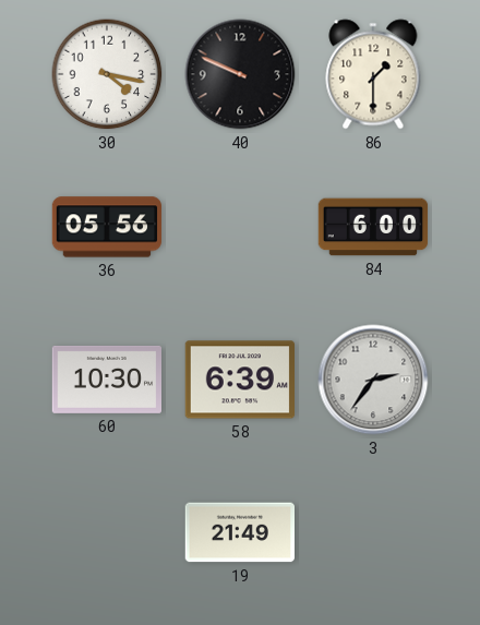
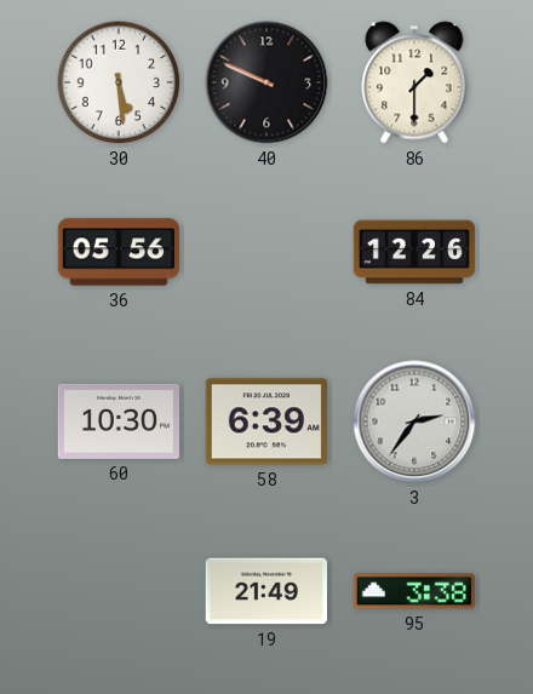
30: 4:17 -> 5:29
84: 6:00 -> 12:26
95: none -> 3:38
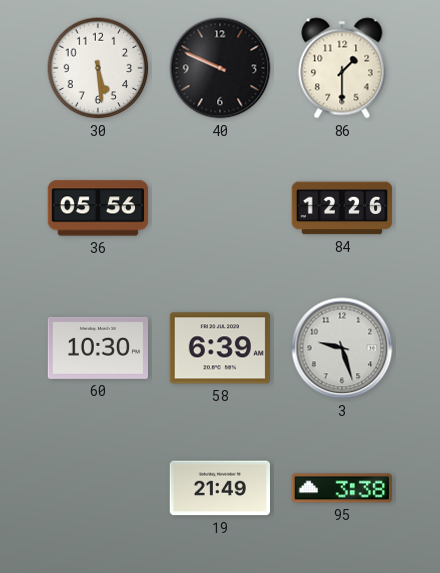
3: 2:36 -> 9:27
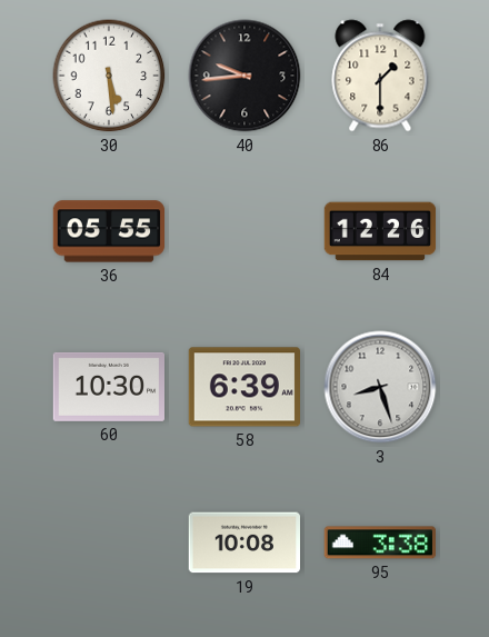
40: 9:49 -> 9:44
36: 05:56 -> 05:55
3: 9:27 -> 8:27
19: 21:49 -> 10:08
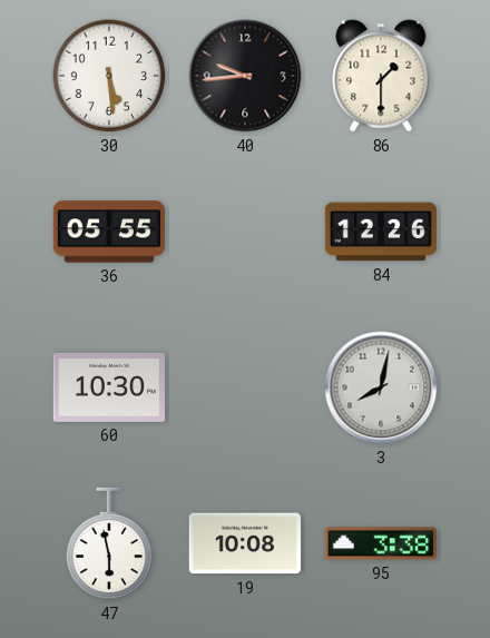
58: 6:39 -> none
3: 8:27 -> 8:02
47: none -> 5:58
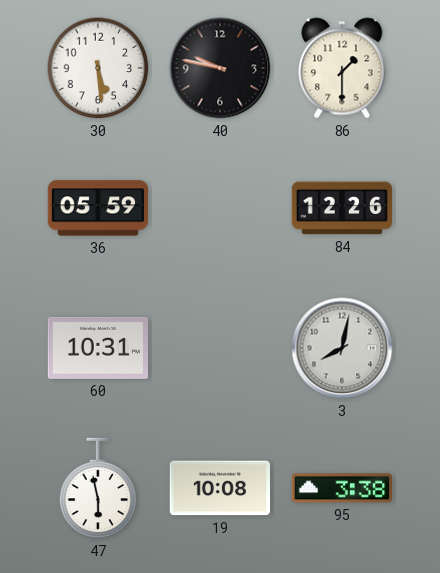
40: 9:44 -> 9:47
36: 05:55 -> 05:59
60: 10:30 -> 10:31
